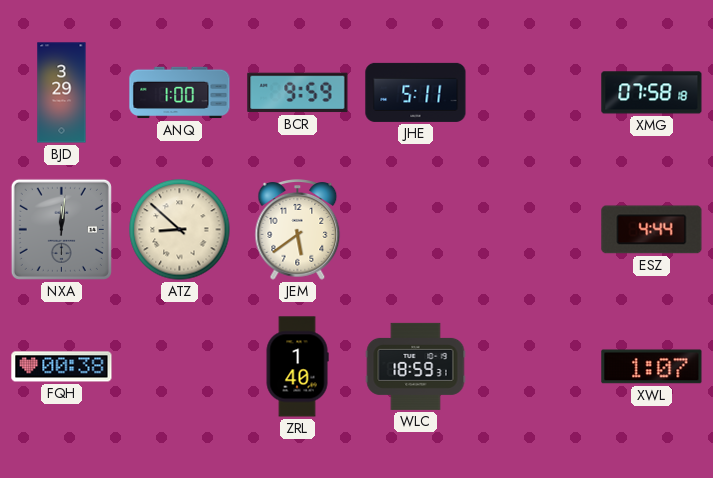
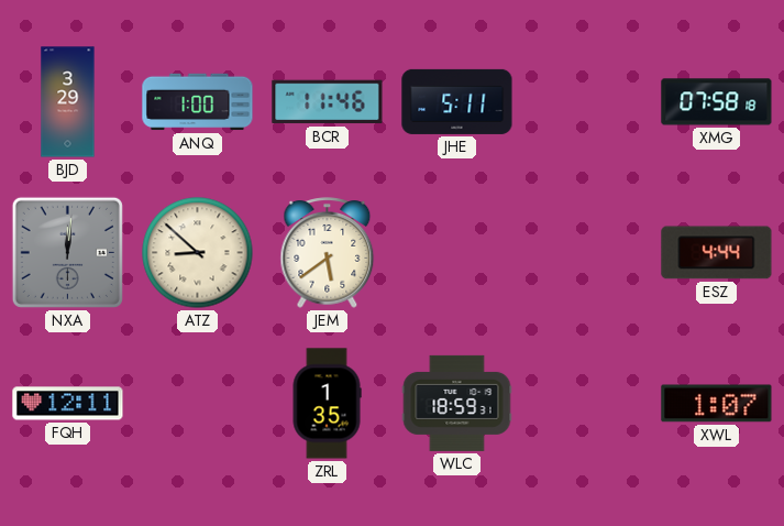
BCR: 9:59 -> 11:46
FQH: 00:38 -> 12:11
ZRL: 1:40 -> 1:35
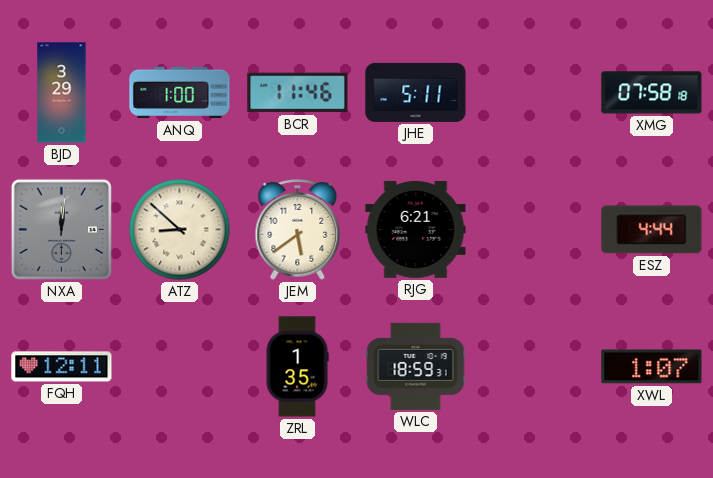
RJG: none -> 6:21
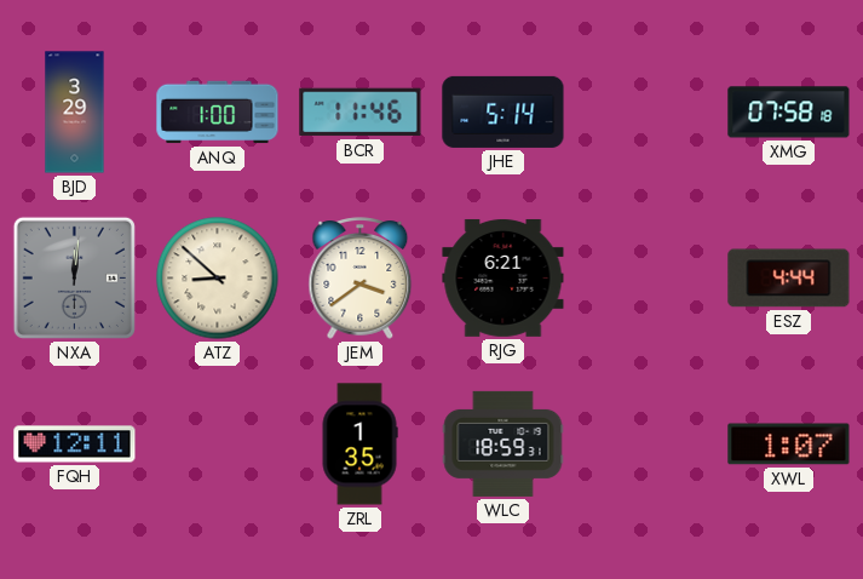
JHE: 5:11 -> 5:14
JEM: 5:39 -> 3:39
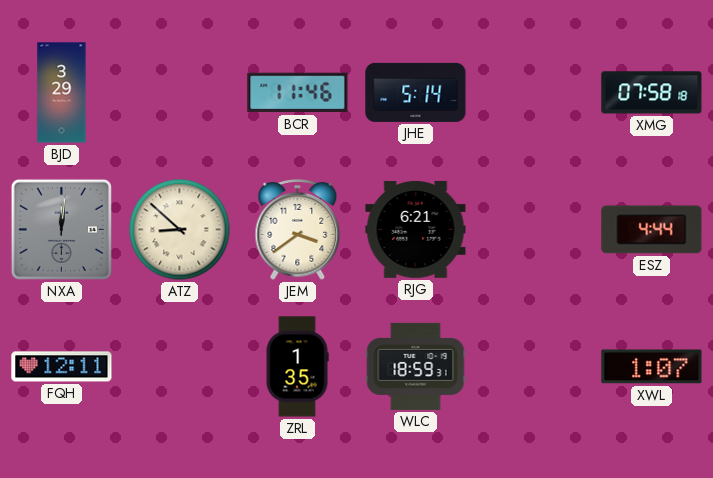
ANQ: 1:00 -> none
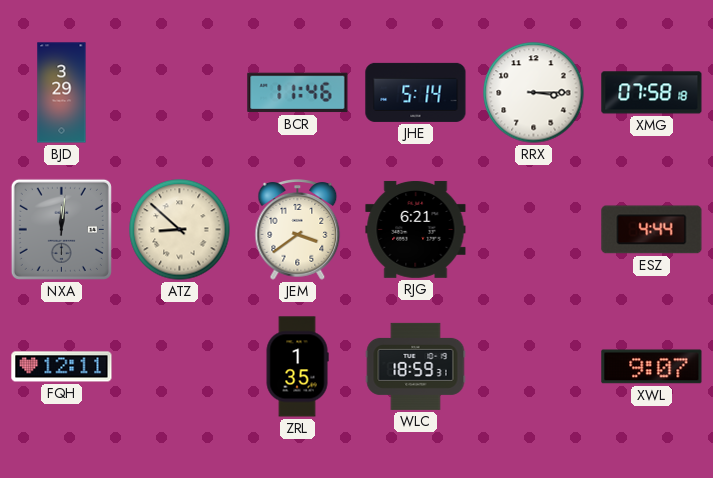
RRX: none -> 3:15
XWL: 1:07 -> 9:07
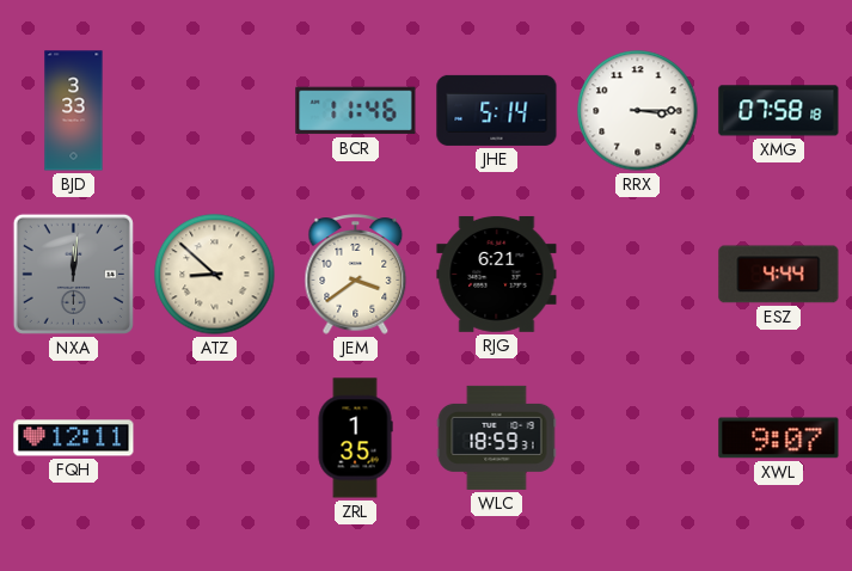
BJD: 3:29 -> 3:33
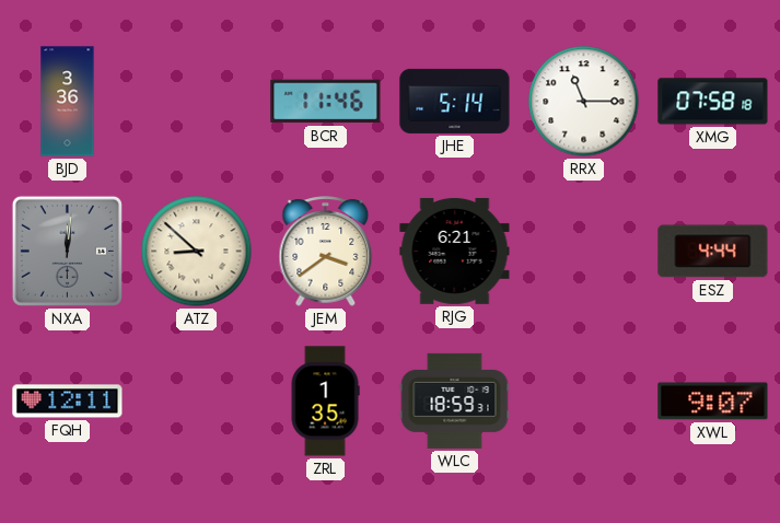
BJD: 3:33 -> 3:36
RRX: 3:15 -> 11:15
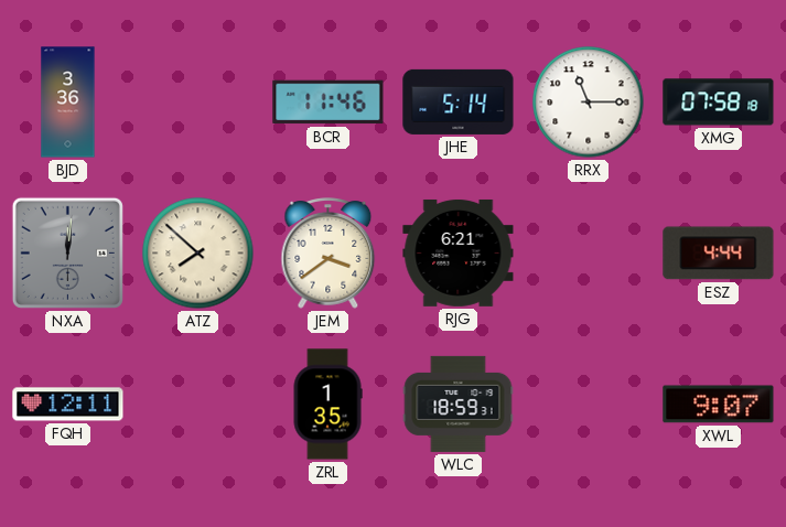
ATZ: 8:52 -> 7:52
